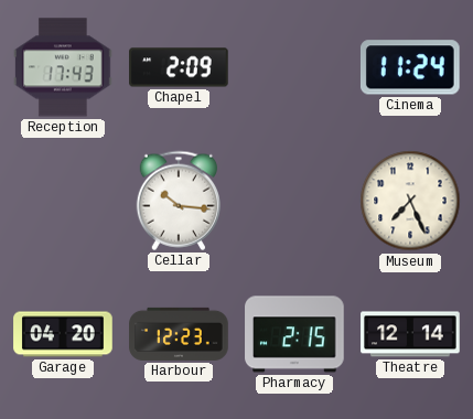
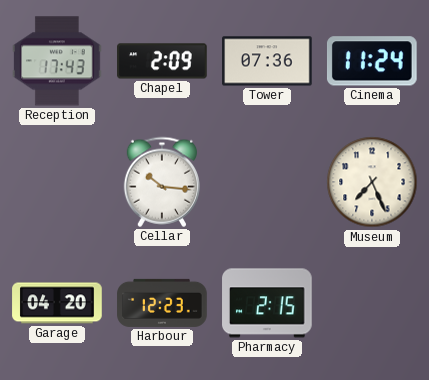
Tower: none -> 07:36
Theatre: 12:14 -> none
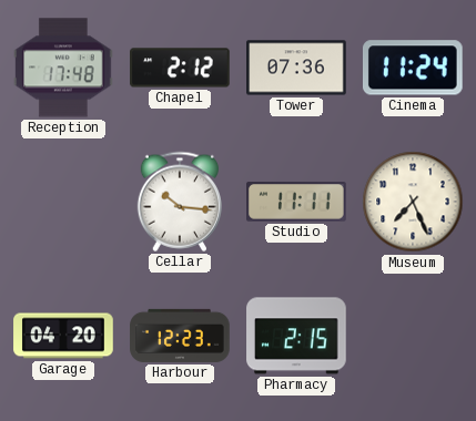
Reception: 17:43 -> 17:48
Chapel: 2:09 -> 2:12
Studio: none -> 11:11
